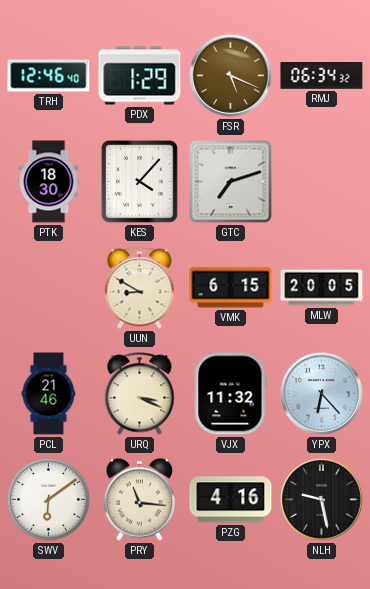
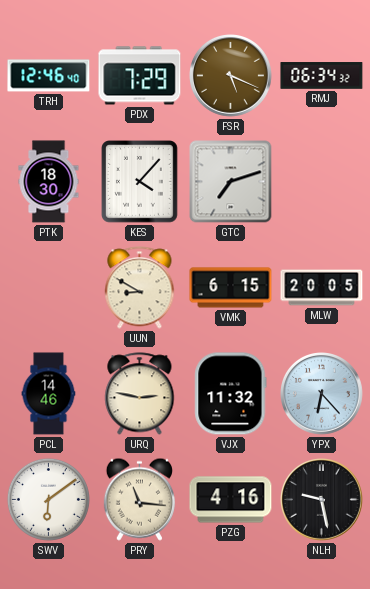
PDX: 1:29 -> 7:29
PCL: 21:46 -> 14:46
URQ: 3:19 -> 2:47
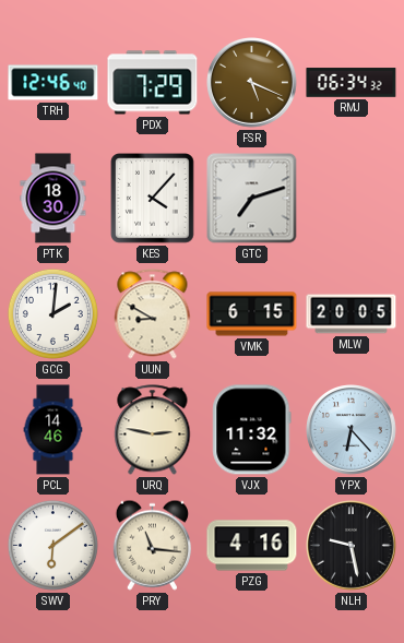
GCG: none -> 2:01
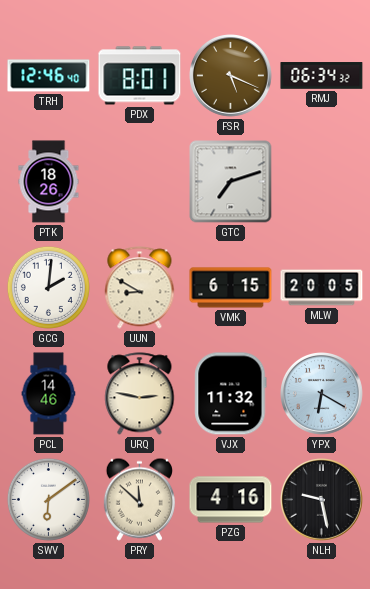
PDX: 7:29 -> 8:01
PTK: 18:30 -> 18:26
KES: 4:07 -> none
YPX: 6:23 -> 6:20
PRY: 11:16 -> 11:52
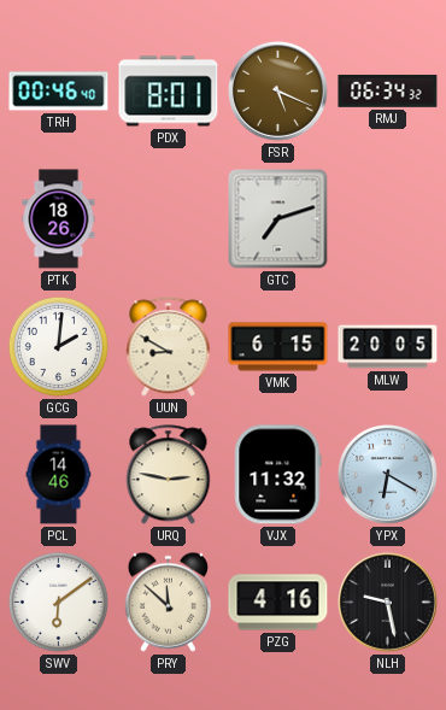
TRH: 12:46 -> 00:46
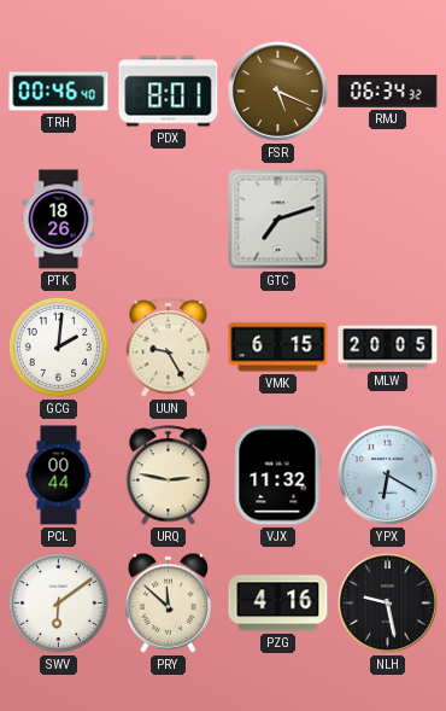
UUN: 8:50 -> 9:25
PCL: 14:46 -> 00:44
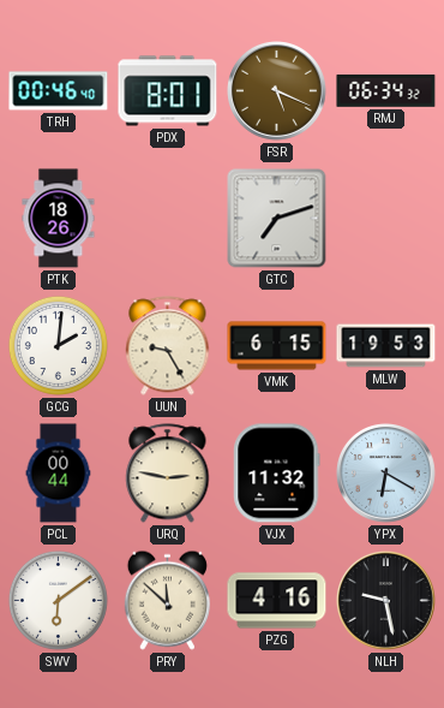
MLW: 20:05 -> 19:53
